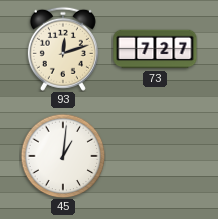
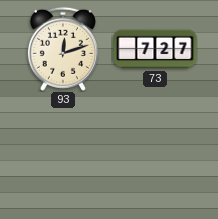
45: 1:01 -> none
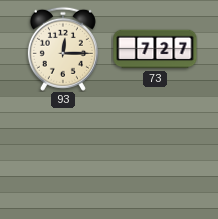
93: 12:12 -> 12:15
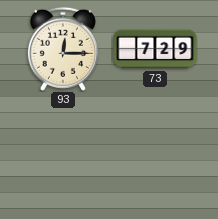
73: 7:27 -> 7:29
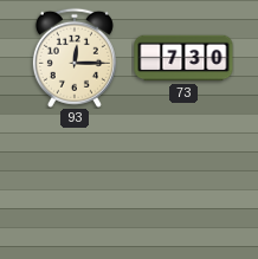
73: 7:29 -> 7:30
